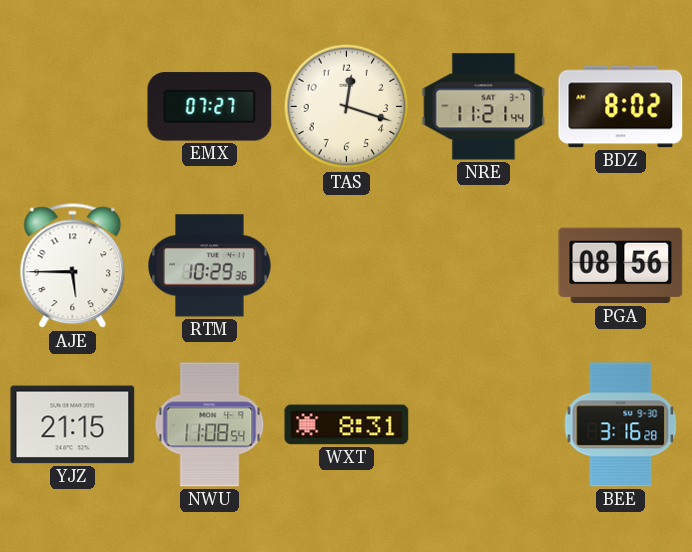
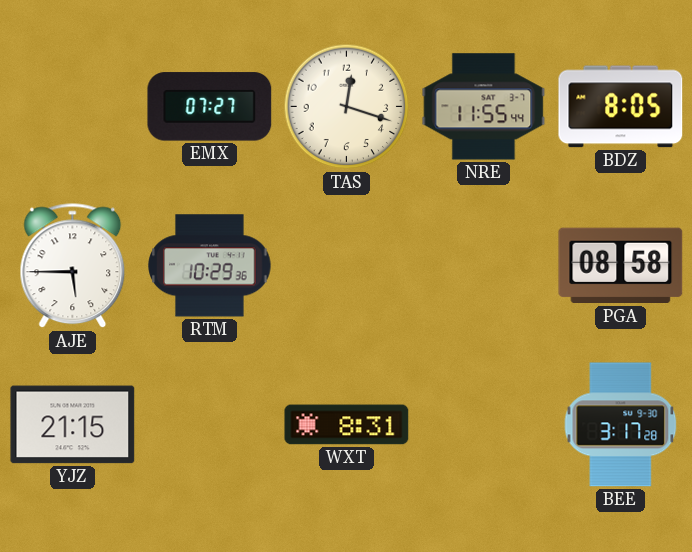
NRE: 11:21 -> 11:55
BDZ: 8:02 -> 8:05
PGA: 08:56 -> 08:58
NWU: 11:08 -> none
BEE: 3:16 -> 3:17
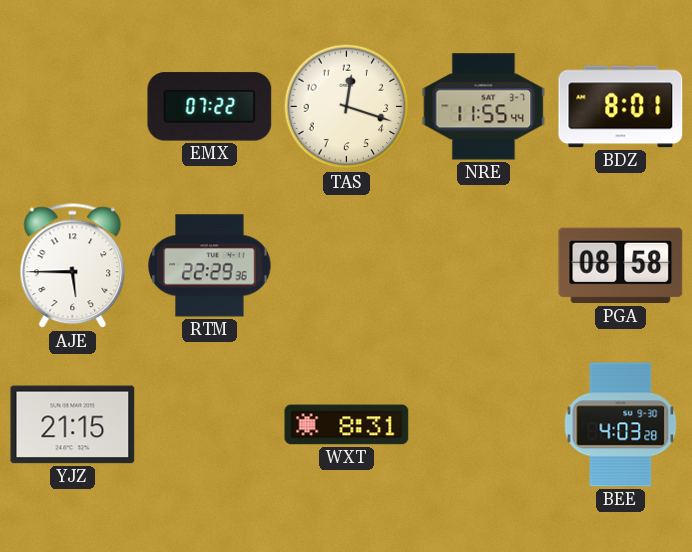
EMX: 07:27 -> 07:22
BDZ: 8:05 -> 8:01
RTM: 10:29 -> 22:29
BEE: 3:17 -> 4:03
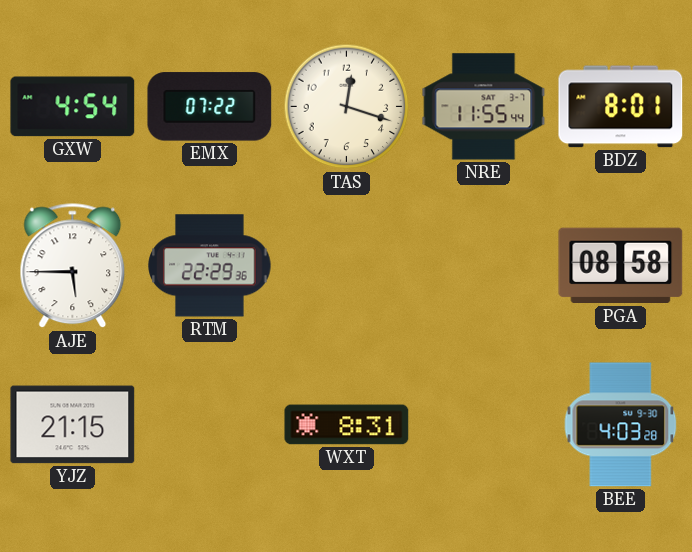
GXW: none -> 4:54
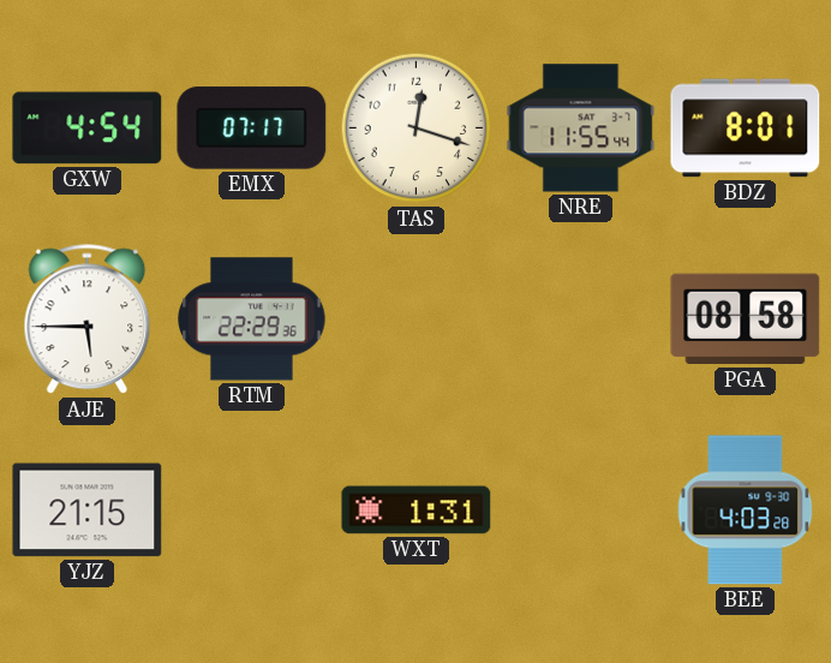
EMX: 07:22 -> 07:17
WXT: 8:31 -> 1:31
